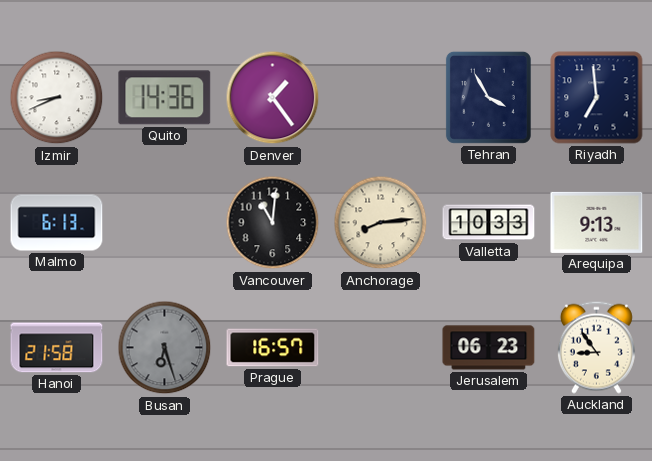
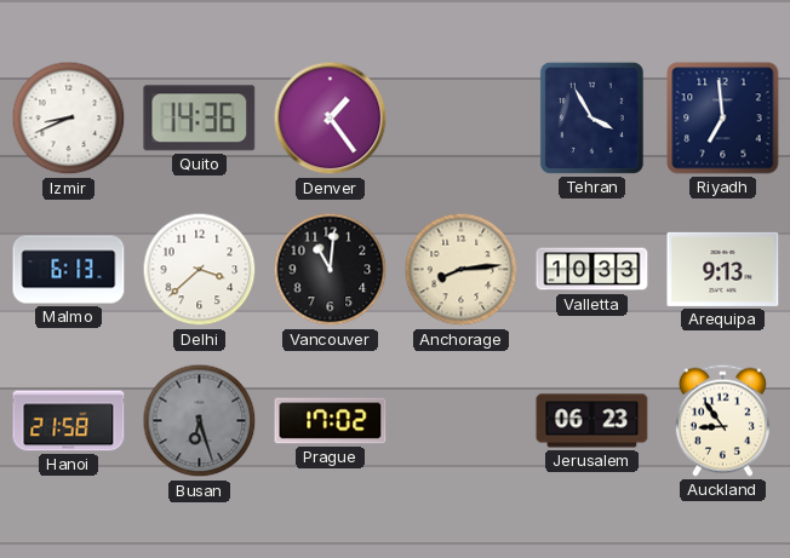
Delhi: none -> 3:38
Prague: 16:57 -> 17:02
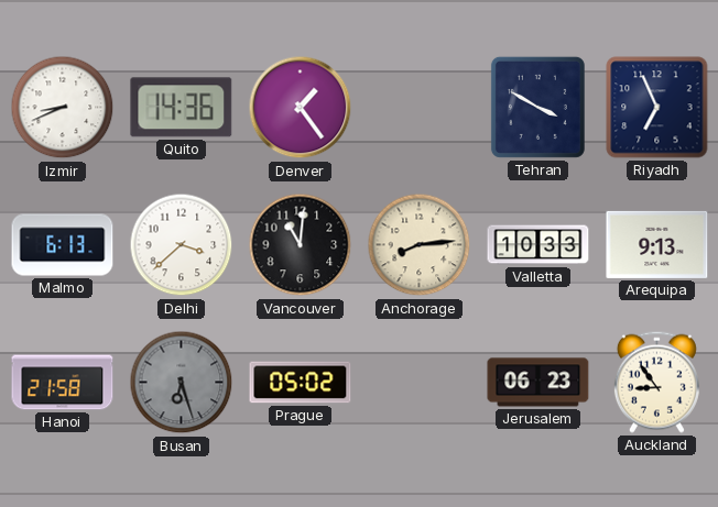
Tehran: 3:55 -> 3:50
Riyadh: 6:59 -> 6:56
Prague: 17:02 -> 05:02
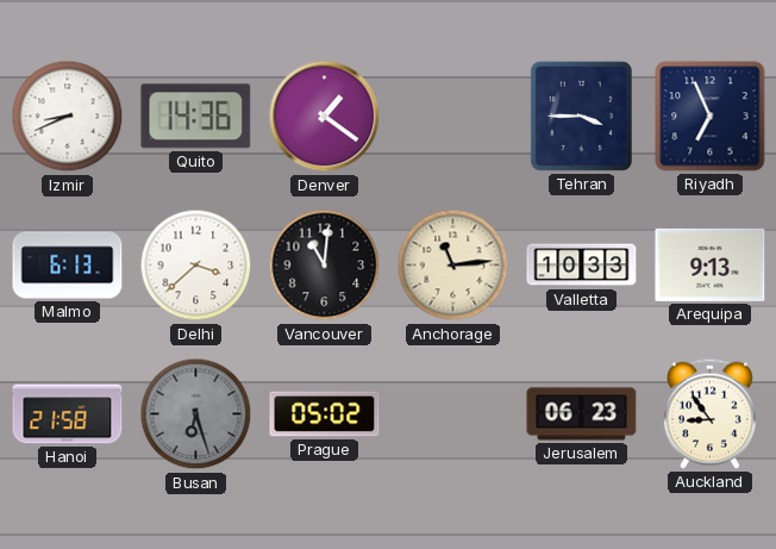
Denver: 1:24 -> 1:21
Tehran: 3:50 -> 3:45
Anchorage: 8:14 -> 11:14
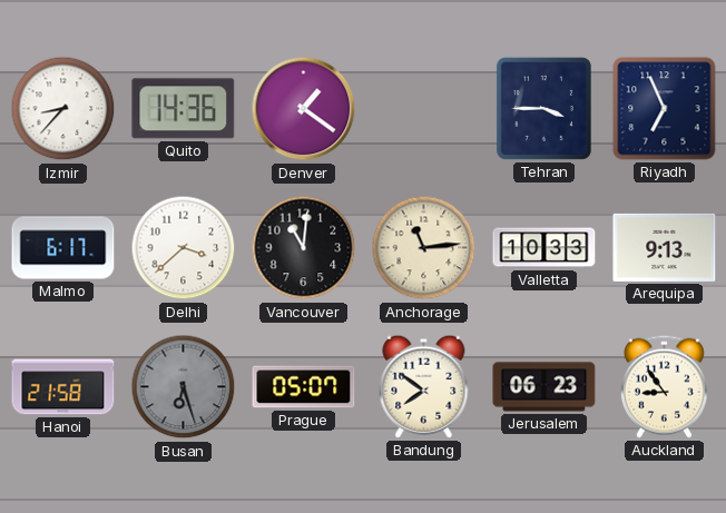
Izmir: 8:41 -> 8:37
Malmo: 6:13 -> 6:17
Prague: 05:02 -> 05:07
Bandung: none -> 7:51
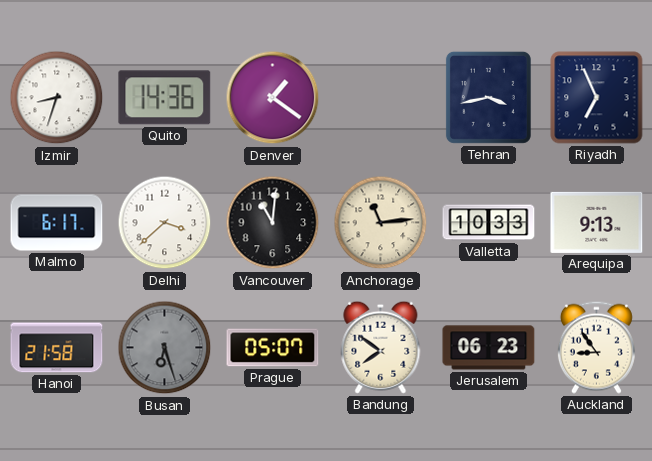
Izmir: 8:37 -> 8:33
Tehran: 3:45 -> 3:43
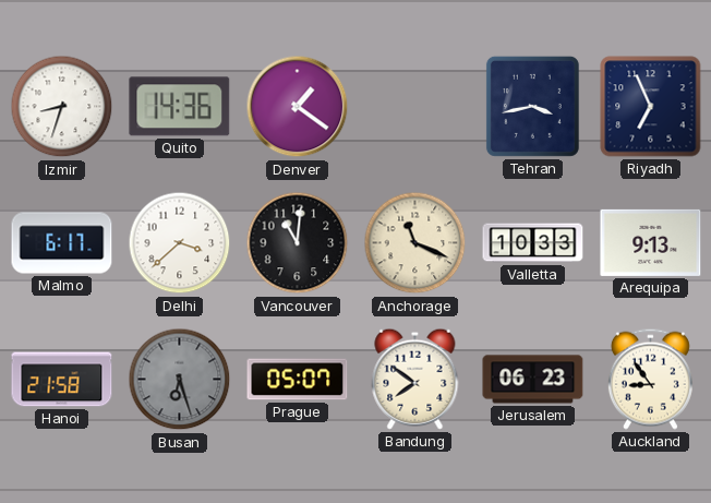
Anchorage: 11:14 -> 11:19
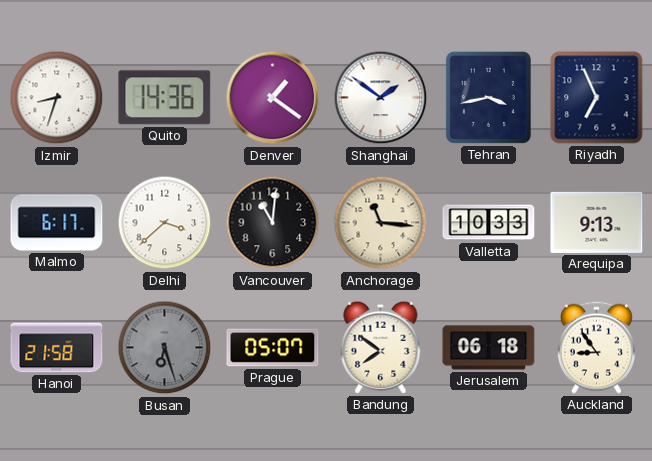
Shanghai: none -> 1:51
Anchorage: 11:19 -> 11:16
Jerusalem: 06:23 -> 06:18
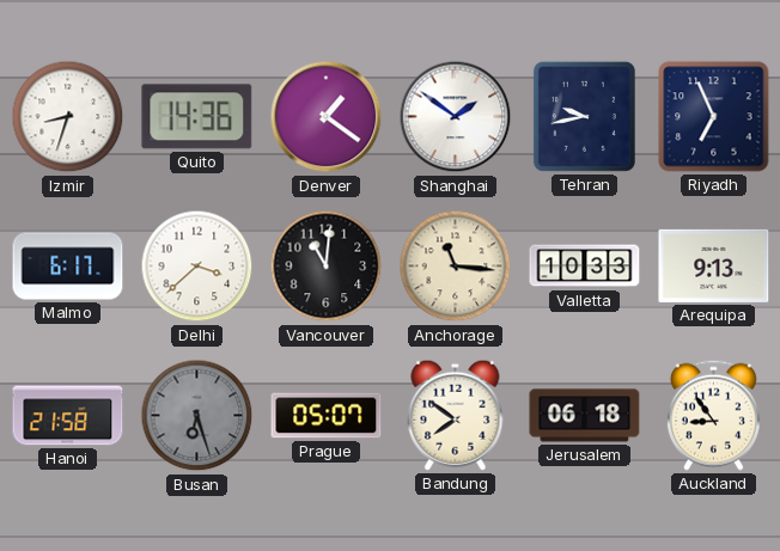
Tehran: 3:43 -> 9:43
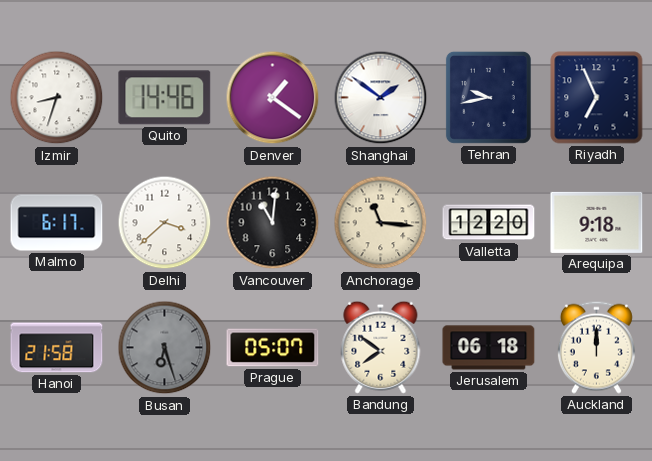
Quito: 14:36 -> 14:46
Valletta: 10:33 -> 12:20
Arequipa: 9:13 -> 9:18
Auckland: 8:54 -> 12:00
